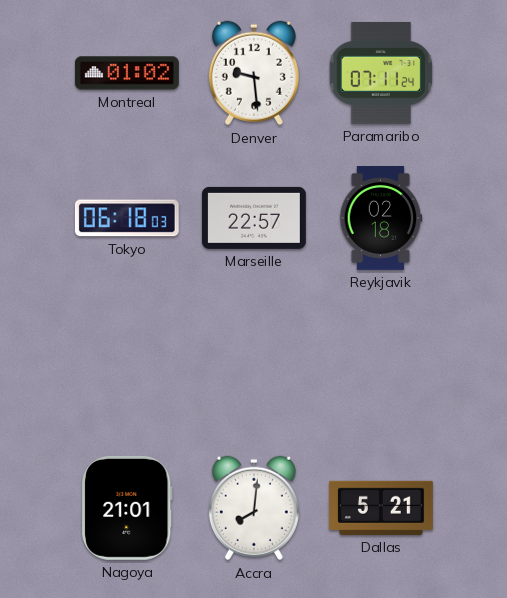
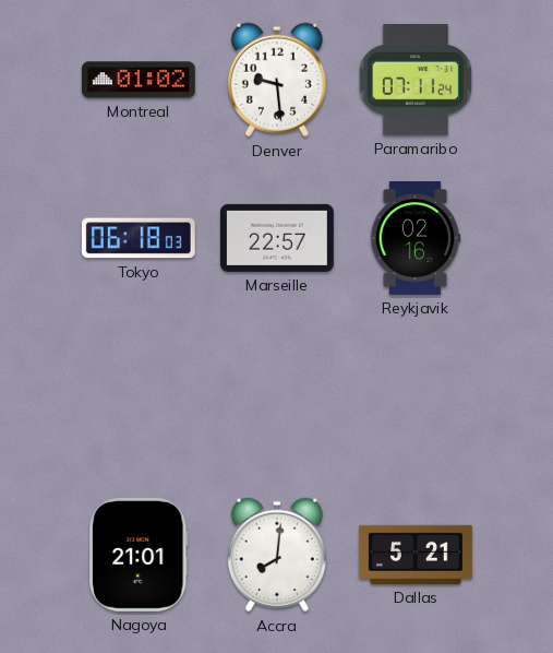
Reykjavik: 02:18 -> 02:16
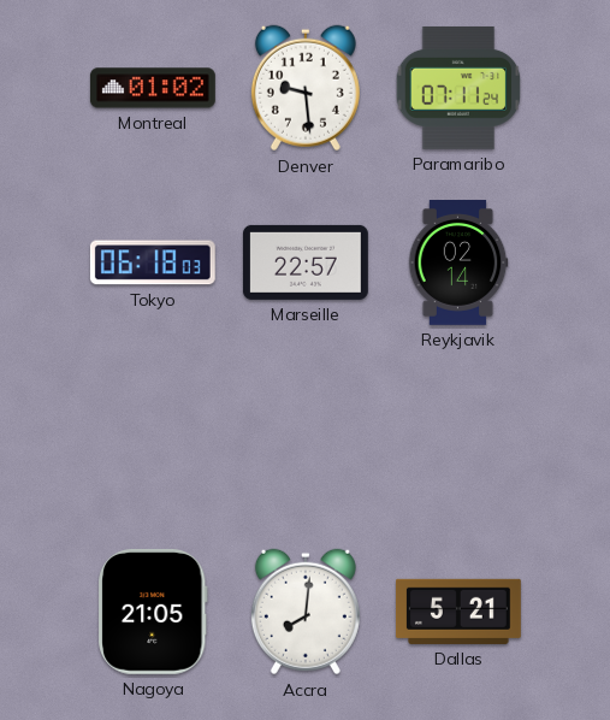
Reykjavik: 02:16 -> 02:14
Nagoya: 21:01 -> 21:05
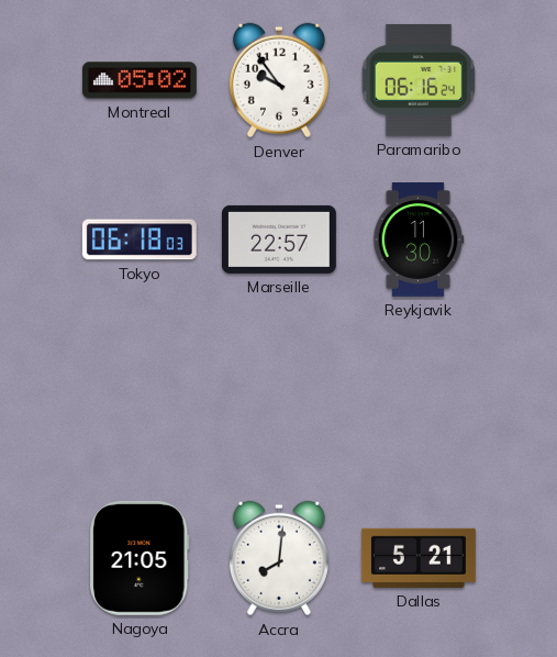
Montreal: 01:02 -> 05:02
Denver: 9:29 -> 9:54
Paramaribo: 07:11 -> 06:16
Reykjavik: 02:14 -> 11:30
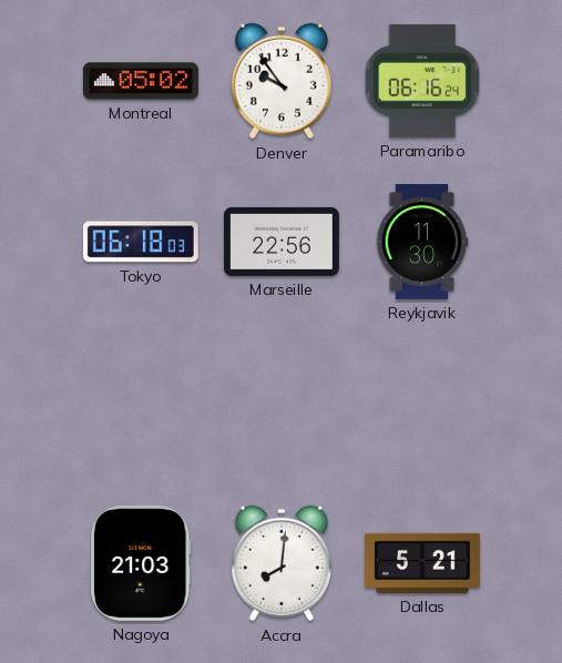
Marseille: 22:57 -> 22:56
Nagoya: 21:05 -> 21:03
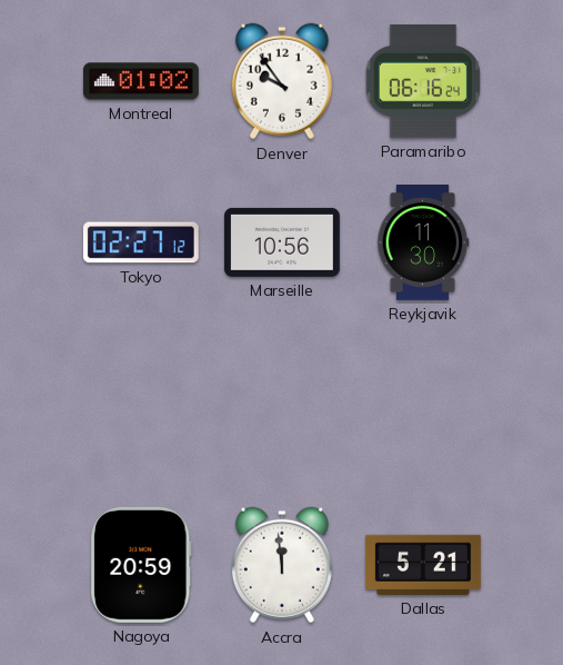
Montreal: 05:02 -> 01:02
Tokyo: 06:18 -> 02:27
Marseille: 22:56 -> 10:56
Nagoya: 21:03 -> 20:59
Accra: 8:01 -> 11:59
